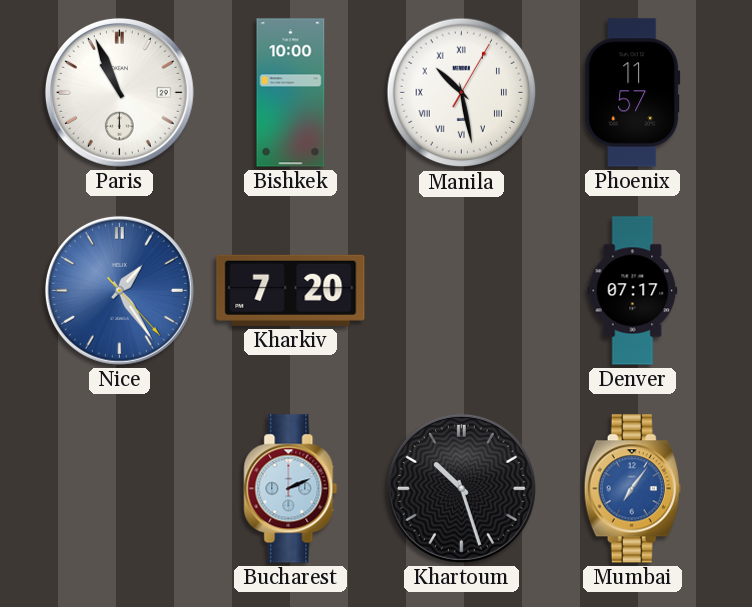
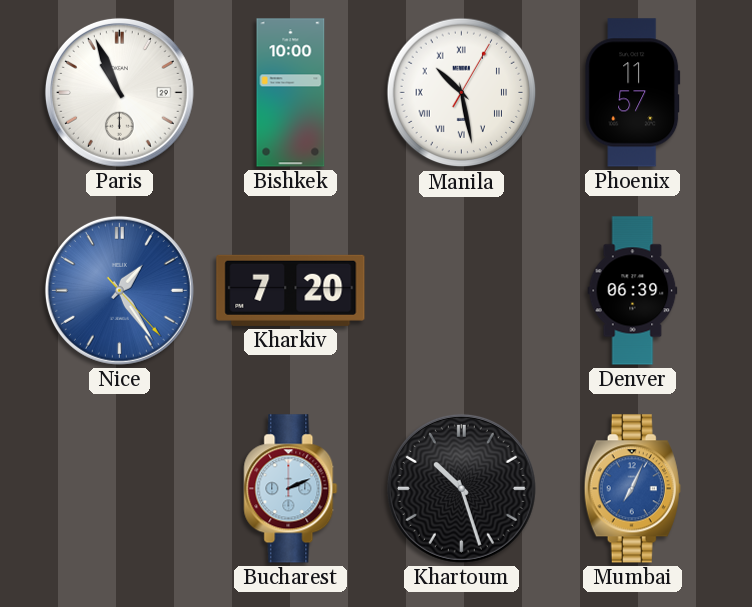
Denver: 07:17 -> 06:39
Mumbai: 7:06 -> 7:04
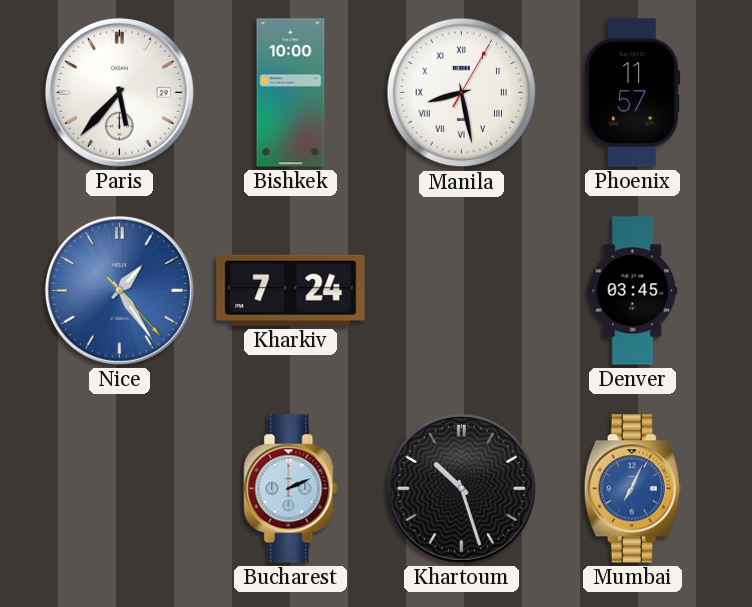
Paris: 10:56 -> 5:37
Manila: 10:28 -> 8:28
Kharkiv: 7:20 -> 7:24
Denver: 06:39 -> 03:45
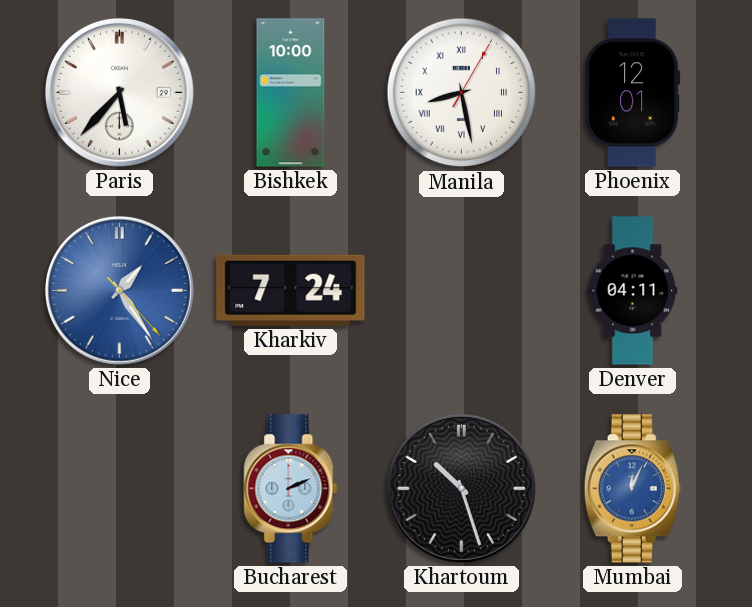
Phoenix: 11:57 -> 12:01
Denver: 03:45 -> 04:11
Mumbai: 7:04 -> 12:04
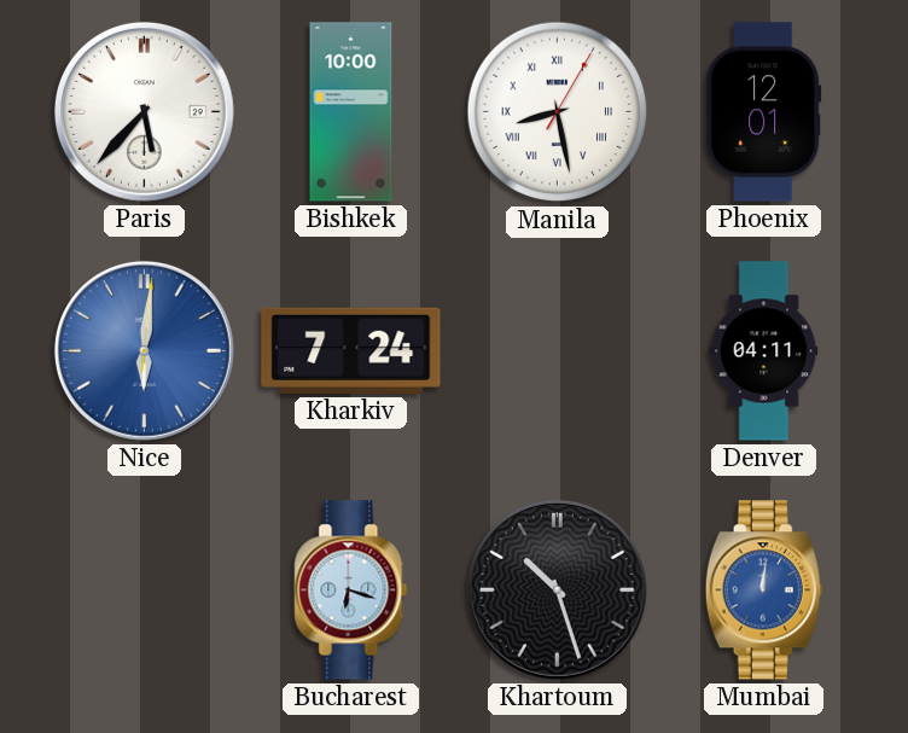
Nice: 1:24 -> 6:01
Bucharest: 2:11 -> 6:18
Mumbai: 12:04 -> 12:01
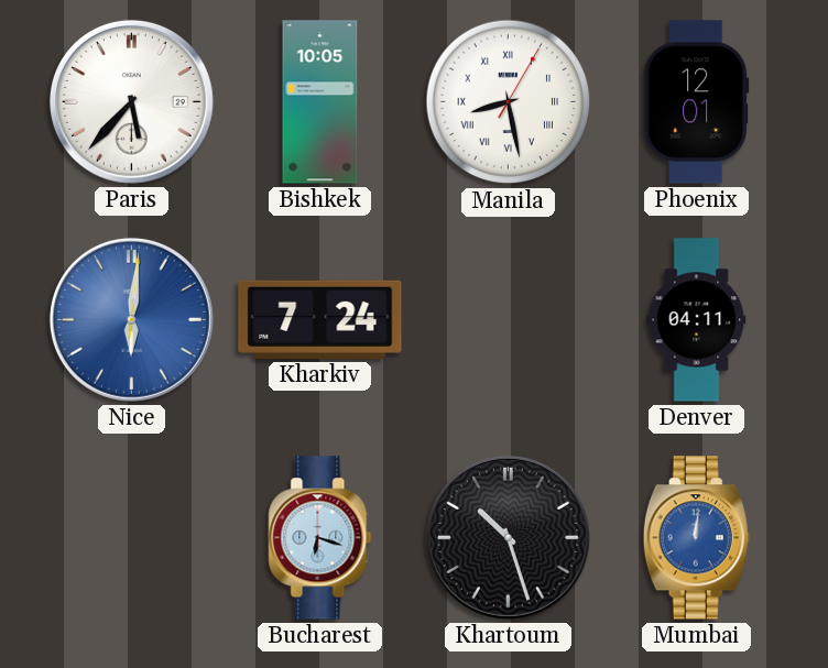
Bishkek: 10:00 -> 10:05
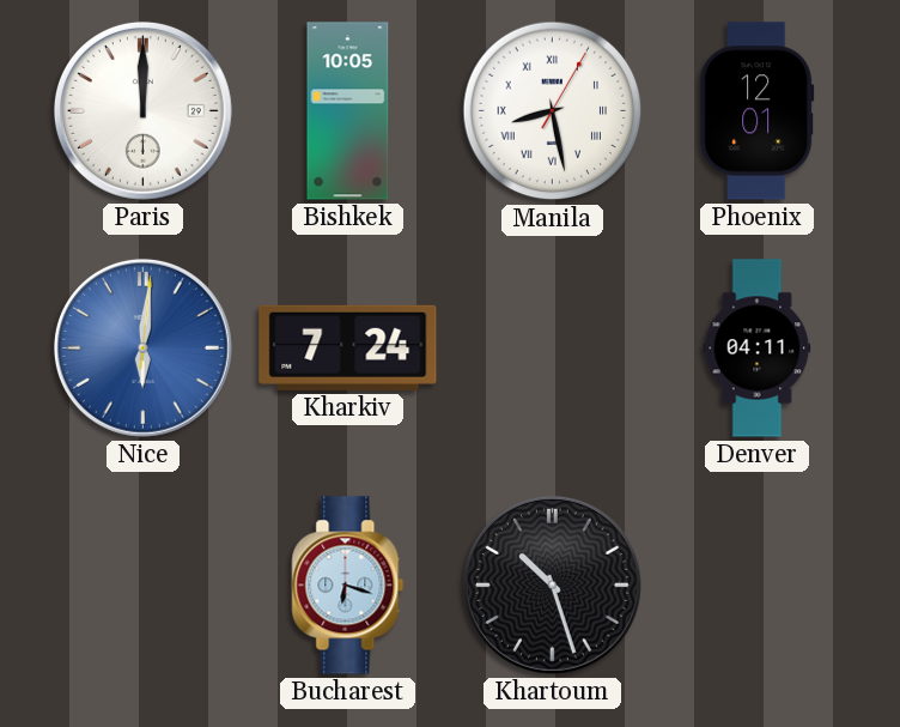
Paris: 5:37 -> 12:00
Mumbai: 12:01 -> none
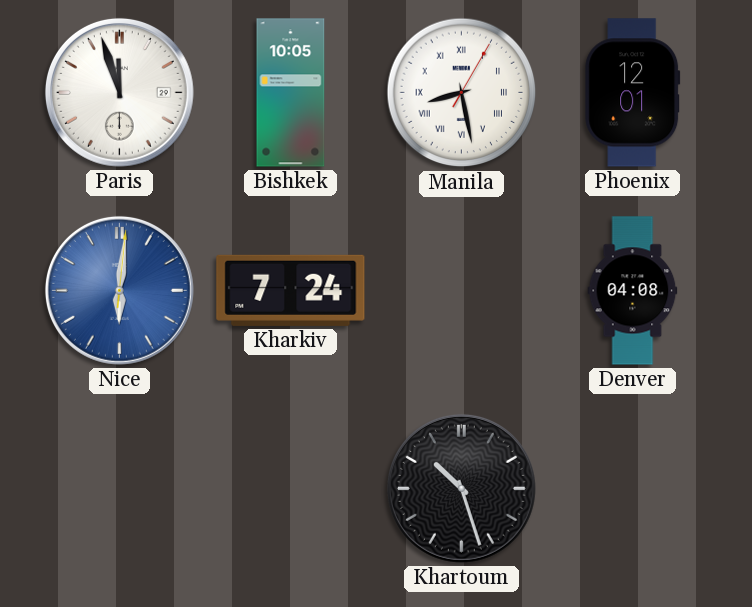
Paris: 12:00 -> 11:57
Denver: 04:11 -> 04:08
Bucharest: 6:18 -> none
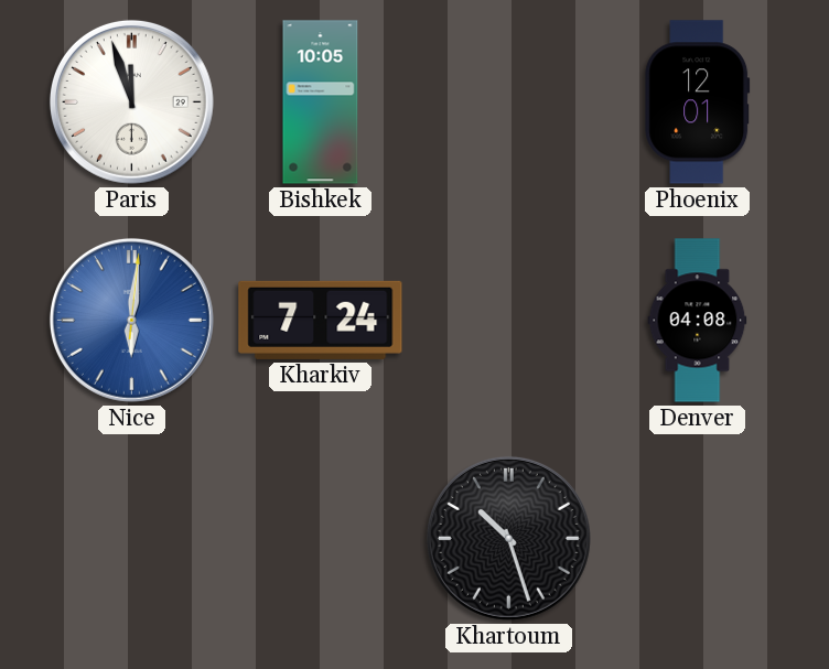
Manila: 8:28 -> none
